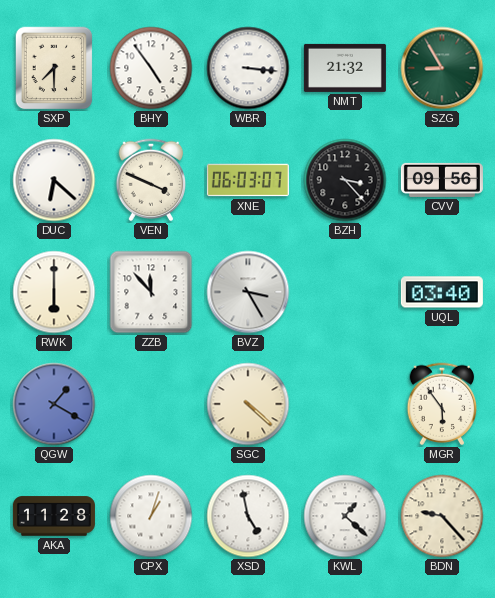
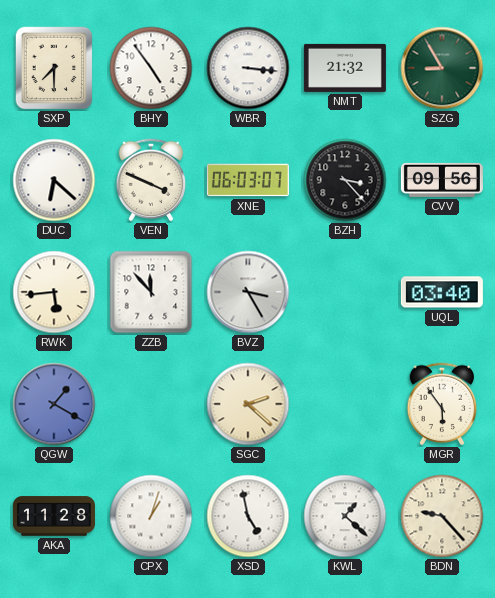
RWK: 6:00 -> 5:44
SGC: 4:22 -> 2:22
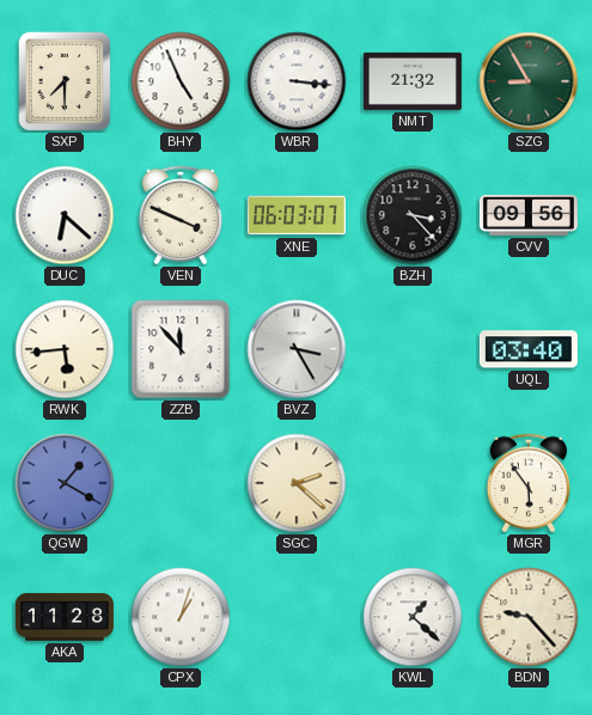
BHY: 4:54 -> 4:56
XSD: 4:58 -> none
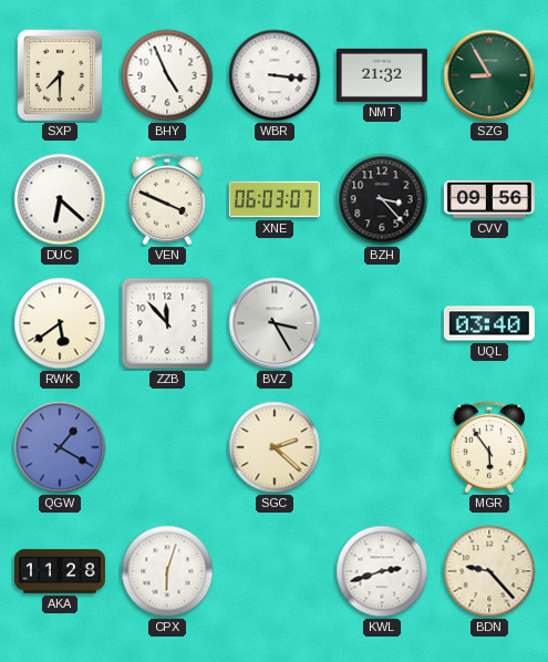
RWK: 5:44 -> 5:39
CPX: 1:03 -> 6:03
KWL: 1:22 -> 2:42
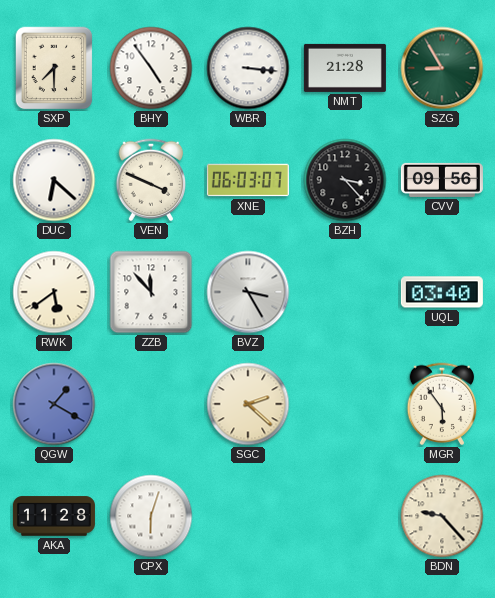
BHY: 4:56 -> 4:54
NMT: 21:32 -> 21:28
KWL: 2:42 -> none
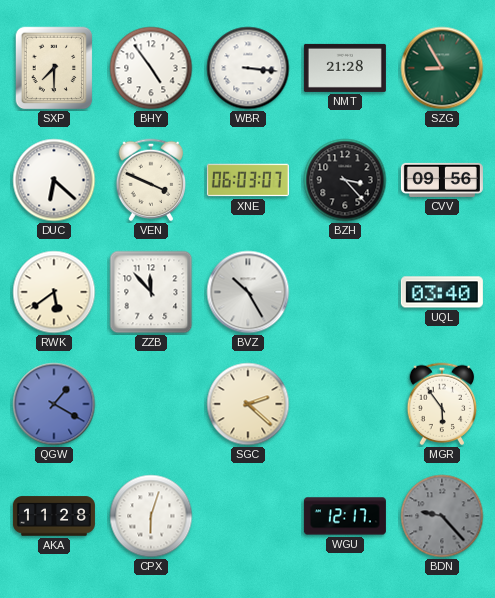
BVZ: 3:25 -> 10:25
WGU: none -> 12:17
BDN dial: cream -> grey
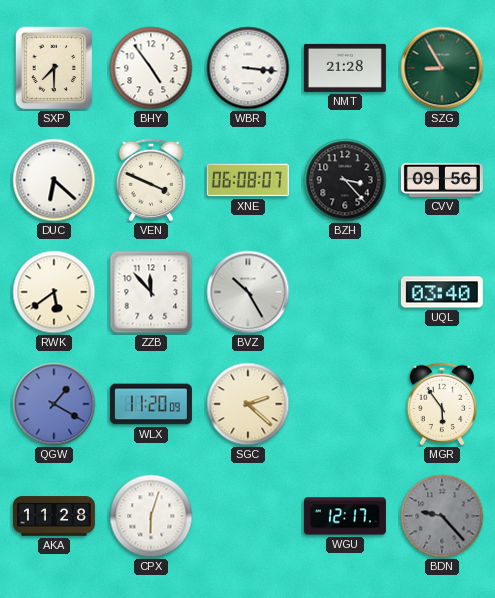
XNE: 06:03 -> 06:08
WLX: none -> 11:20
